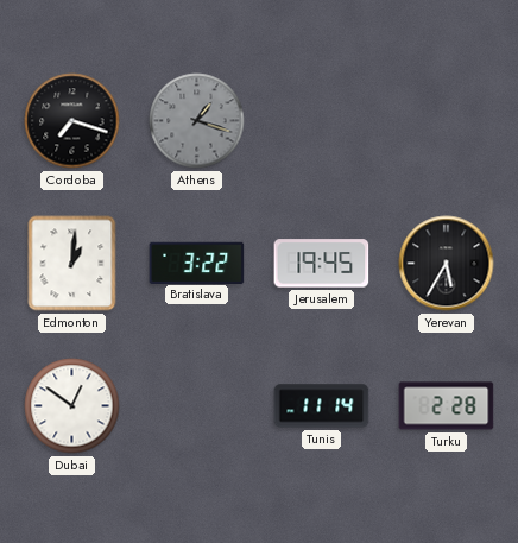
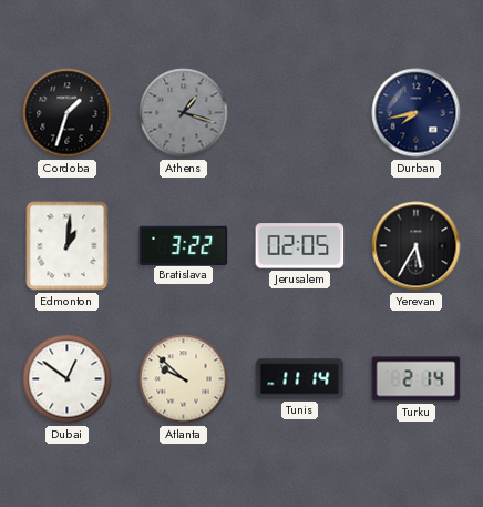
Cordoba: 7:18 -> 1:33
Durban: none -> 7:43
Jerusalem: 19:45 -> 02:05
Atlanta: none -> 9:52
Turku: 2:28 -> 2:14
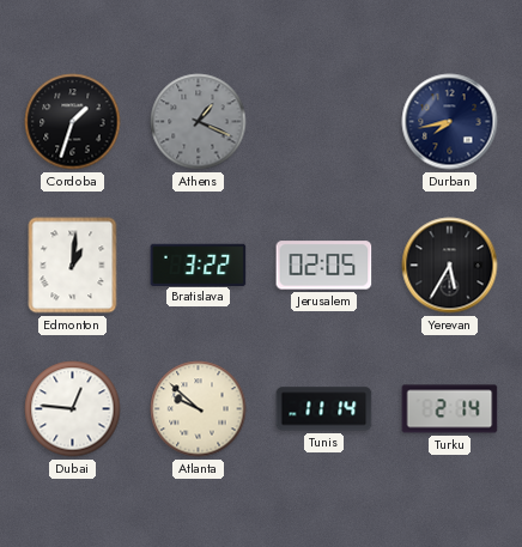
Athens: 1:18 -> 1:19
Dubai: 12:51 -> 12:46
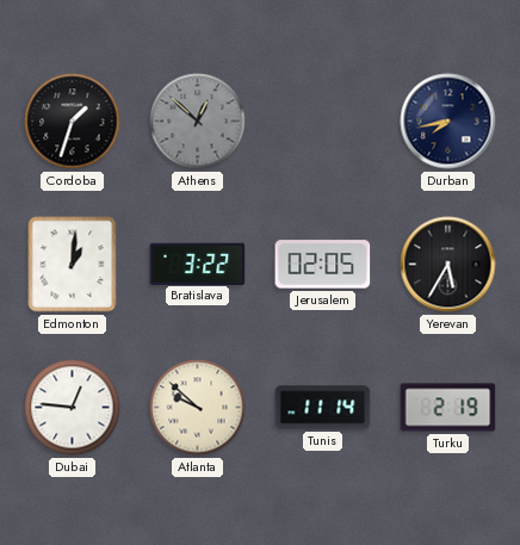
Athens: 1:19 -> 12:52
Turku: 2:14 -> 2:19
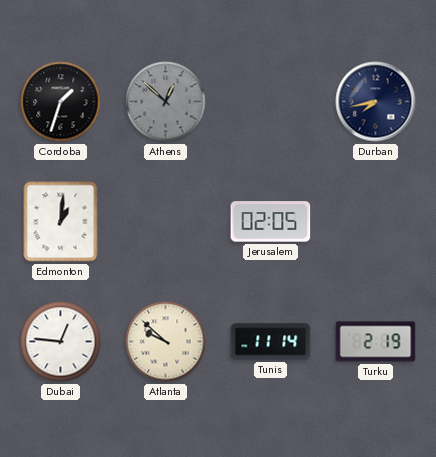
Bratislava: 3:22 -> none
Yerevan: 5:35 -> none
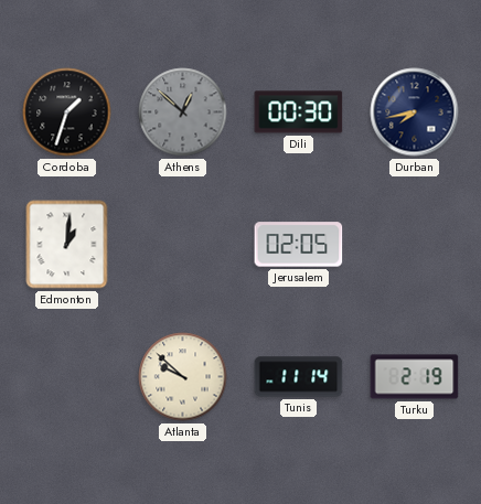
Dili: none -> 00:30
Dubai: 12:46 -> none
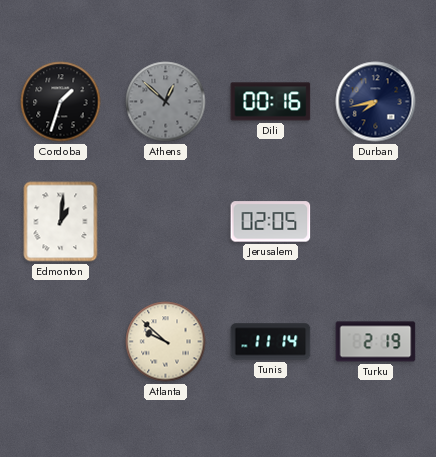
Dili: 00:30 -> 00:16
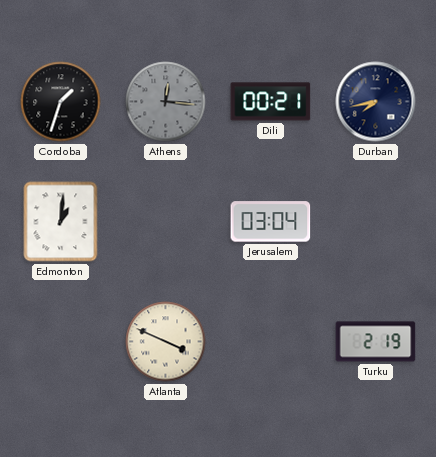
Athens: 12:52 -> 12:16
Dili: 00:16 -> 00:21
Jerusalem: 02:05 -> 03:04
Atlanta: 9:52 -> 3:49
Tunis: 11:14 -> none
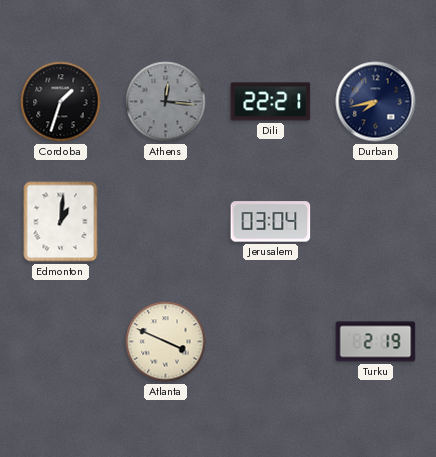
Dili: 00:21 -> 22:21
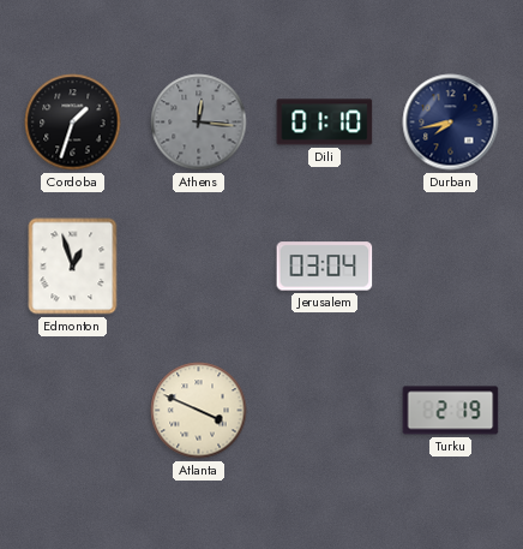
Dili: 22:21 -> 01:10
Edmonton: 1:01 -> 12:57
